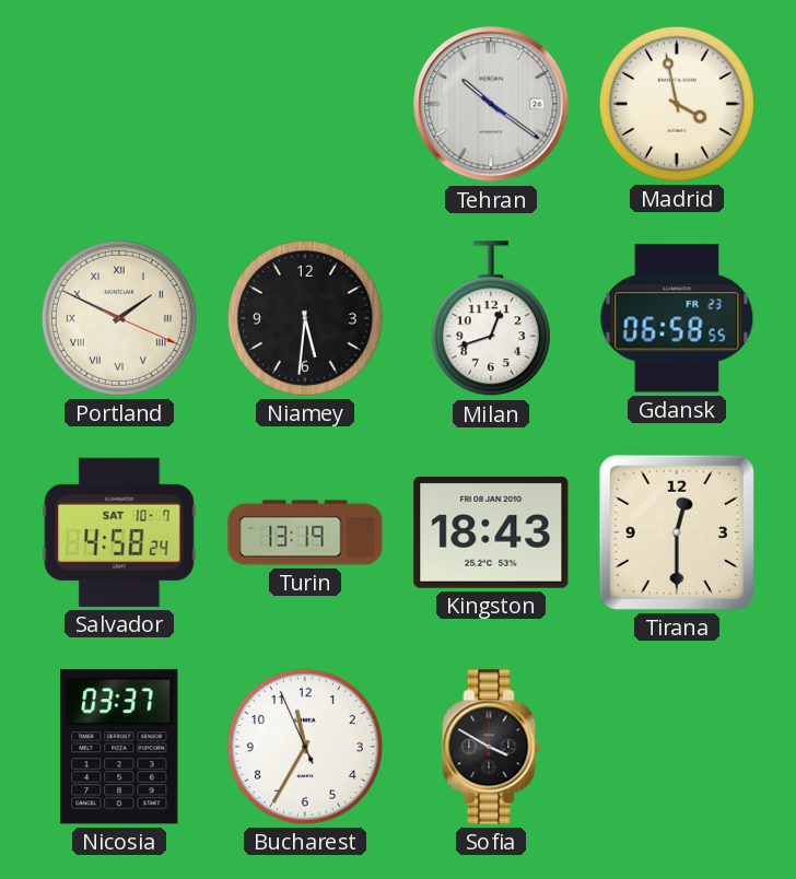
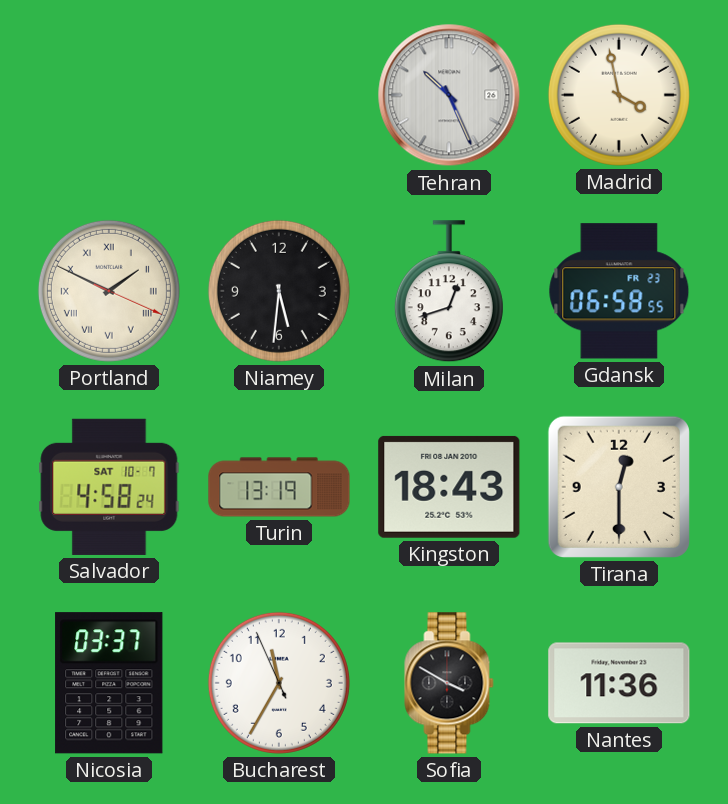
Tehran: 10:21 -> 10:26
Nantes: none -> 11:36
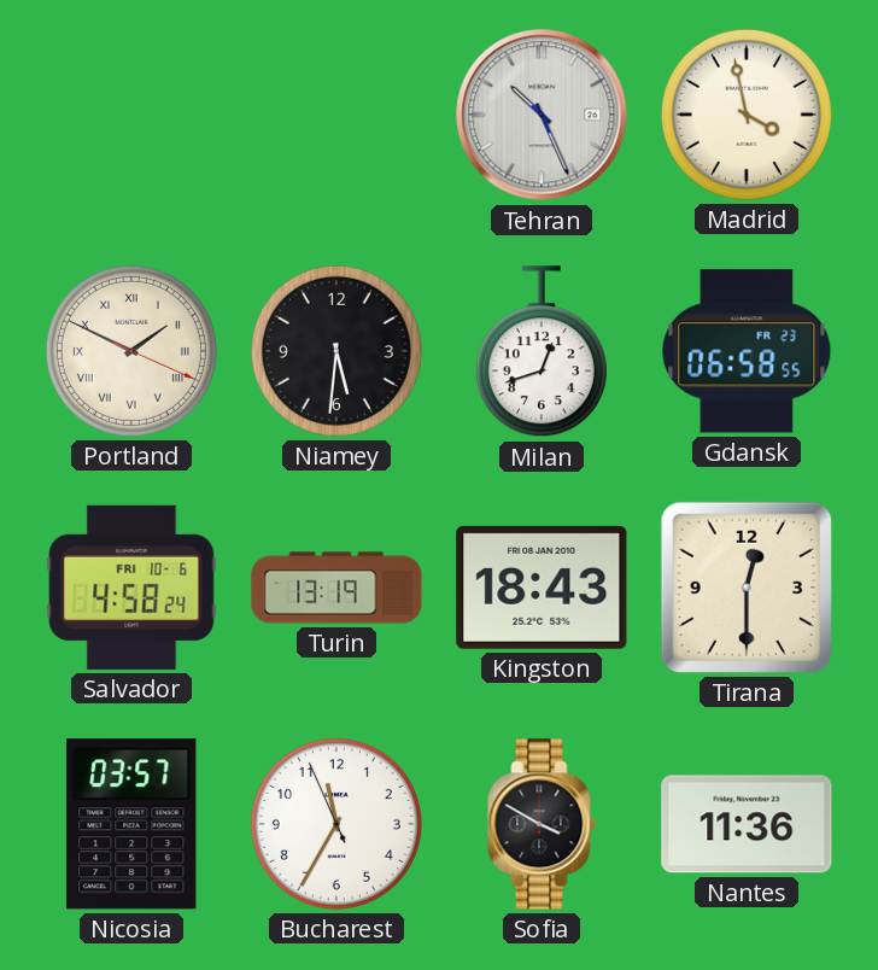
Salvador date: SAT 10-7 -> FRI 10-6
Nicosia: 03:37 -> 03:57
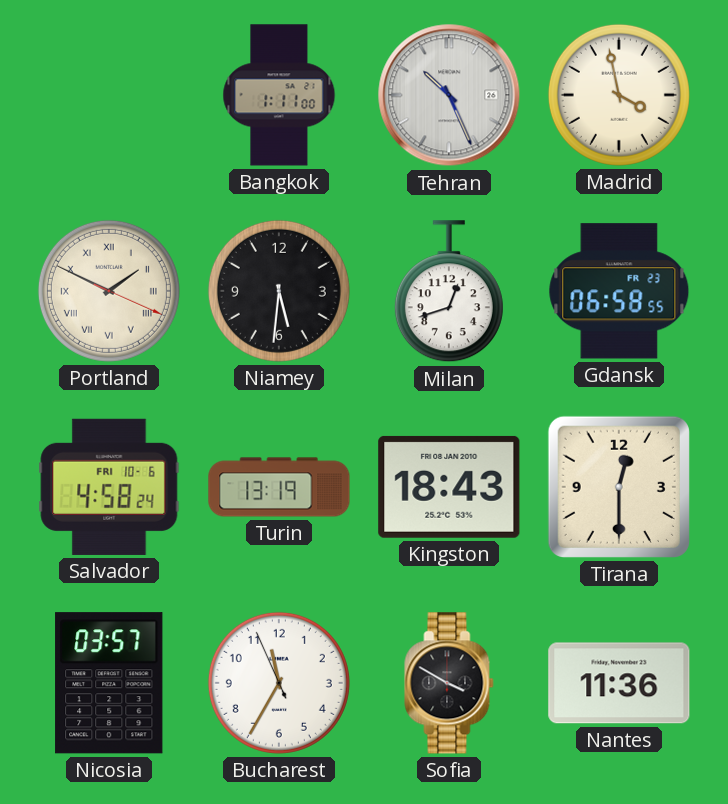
Bangkok: none -> 1:11
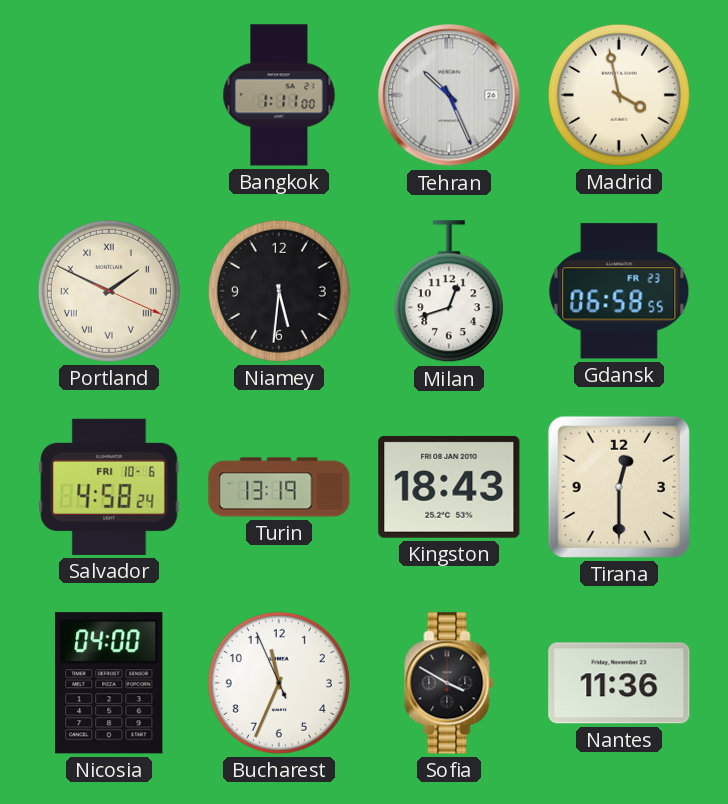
Nicosia: 03:57 -> 04:00
Bucharest: 11:34 -> 11:33
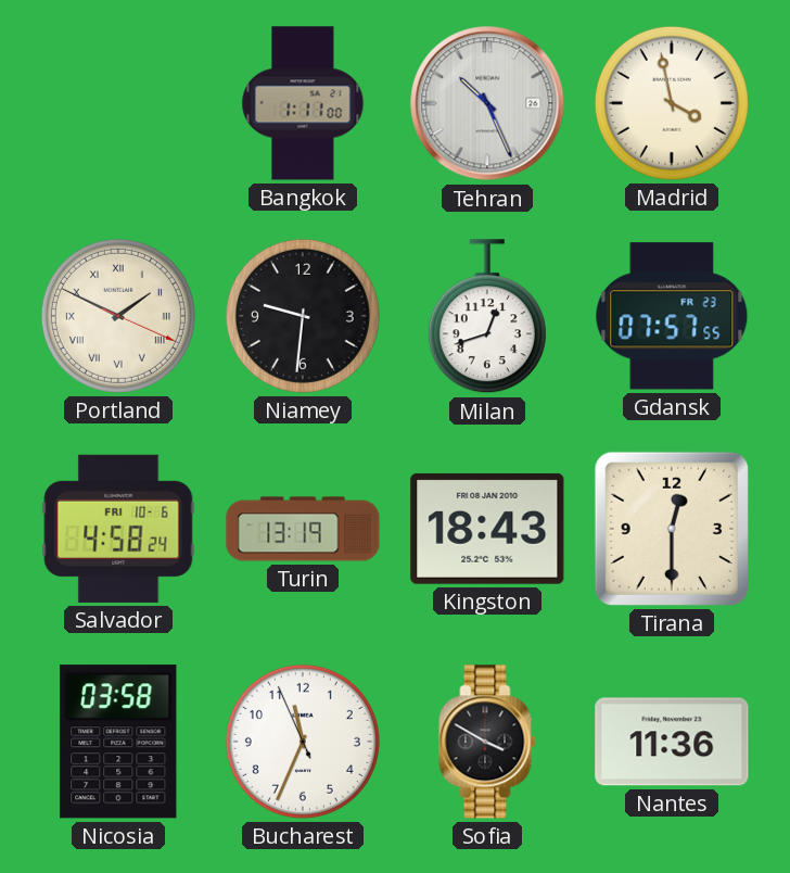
Niamey: 5:31 -> 9:31
Gdansk: 06:58 -> 07:57
Nicosia: 04:00 -> 03:58
